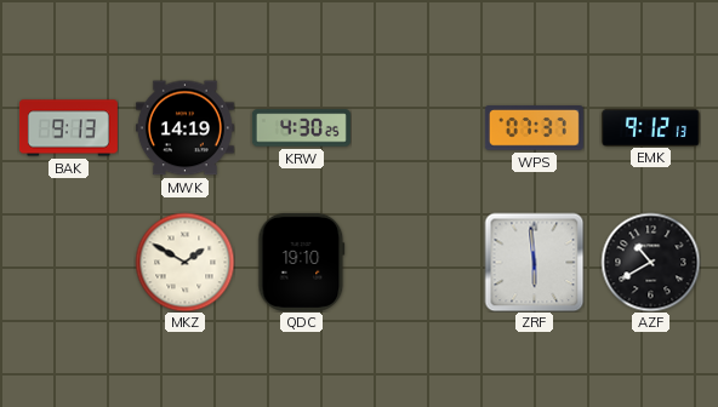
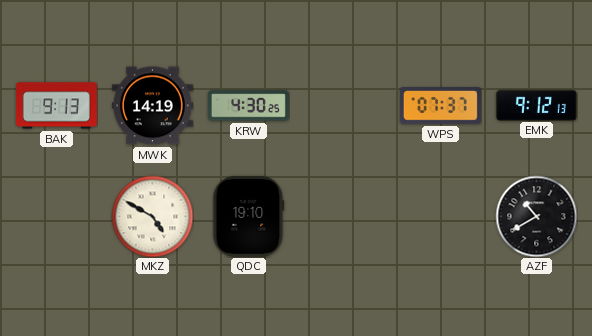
MKZ: 1:50 -> 4:50
ZRF: 5:59 -> none
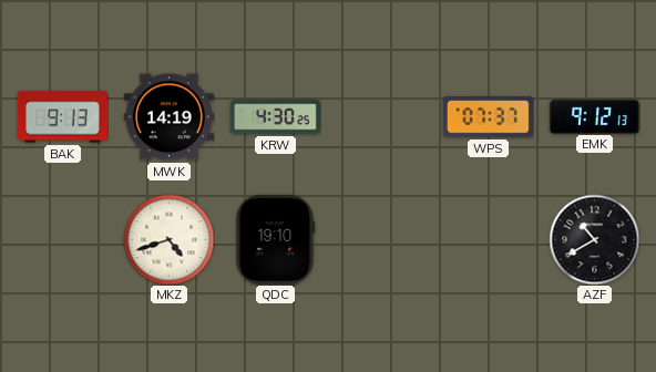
MKZ: 4:50 -> 4:42
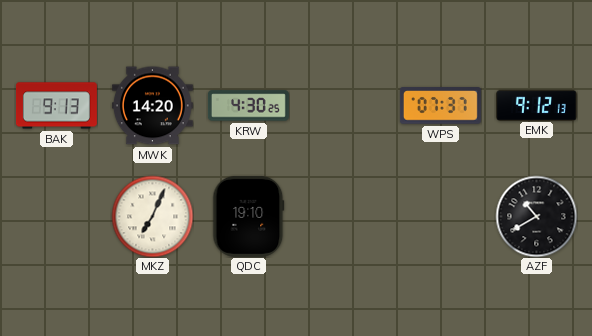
MWK: 14:19 -> 14:20
MKZ: 4:42 -> 7:04
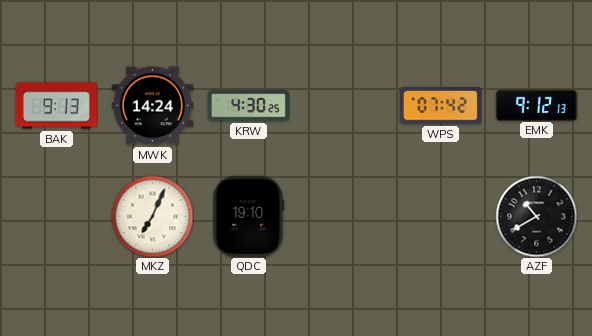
MWK: 14:20 -> 14:24
WPS: 07:37 -> 07:42
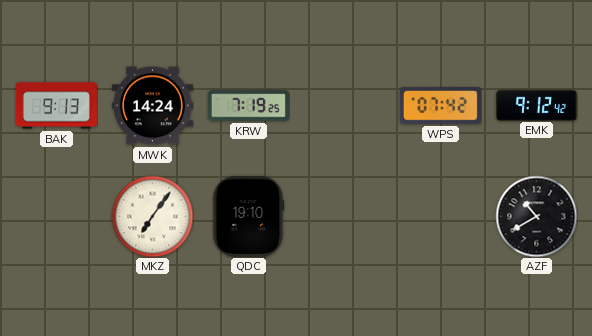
KRW: 4:30 -> 7:19
EMK: 9:12:13 -> 9:12:42
MKZ: 7:04 -> 7:06
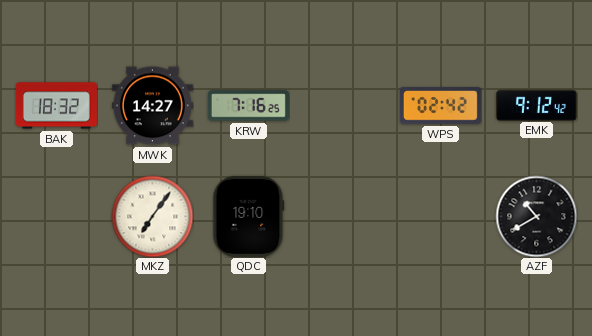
BAK: 9:13 -> 18:32
MWK: 14:24 -> 14:27
KRW: 7:19 -> 7:16
WPS: 07:42 -> 02:42
